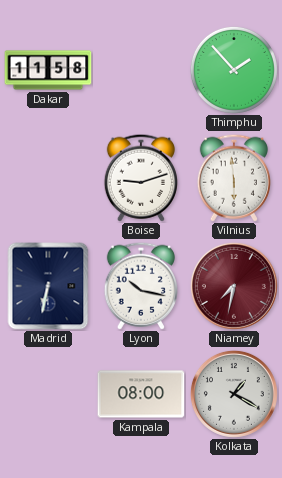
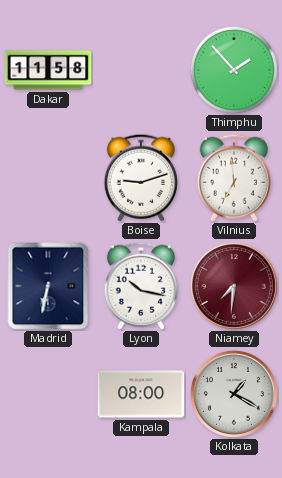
Vilnius: 5:59 -> 6:59
Niamey: 7:32 -> 7:31
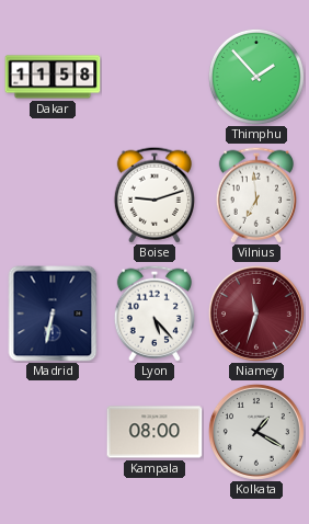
Lyon: 10:17 -> 5:23
Niamey: 7:31 -> 11:33
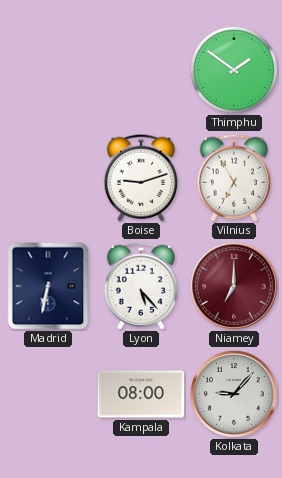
Dakar: 11:58 -> none
Thimphu: 1:53 -> 1:51
Vilnius: 6:59 -> 6:55
Niamey: 11:33 -> 7:00
Kolkata: 1:20 -> 9:07
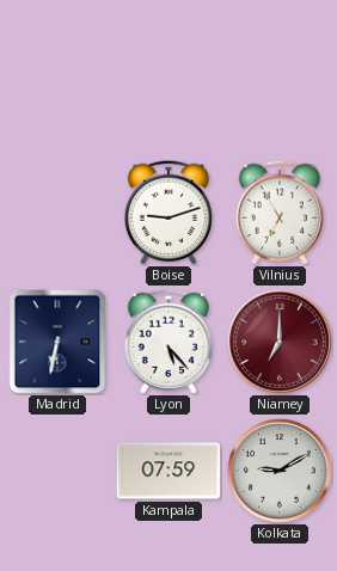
Thimphu: 1:51 -> none
Kampala: 08:00 -> 07:59
Kolkata: 9:07 -> 9:10
